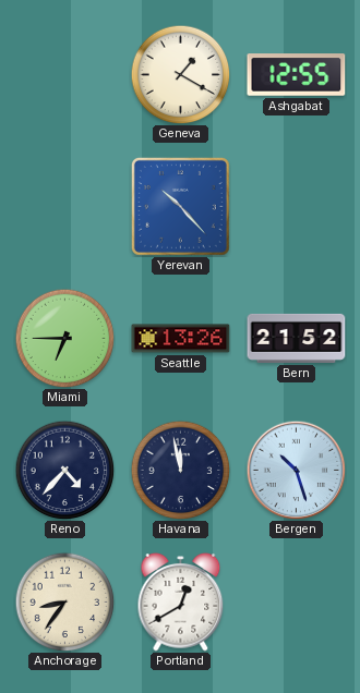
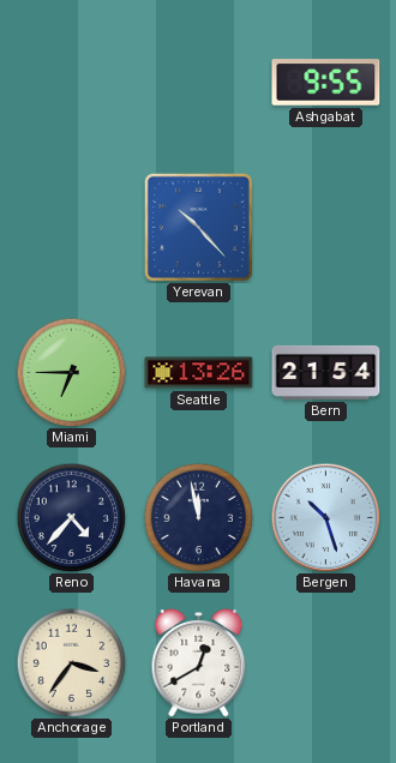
Geneva: 1:20 -> none
Ashgabat: 12:55 -> 9:55
Bern: 21:52 -> 21:54
Anchorage: 8:36 -> 3:36
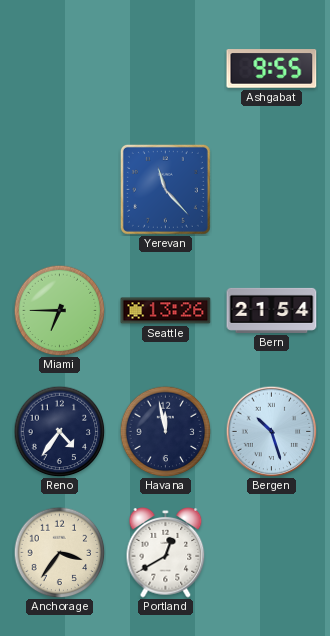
Yerevan: 10:23 -> 11:23
Reno: 4:37 -> 4:36
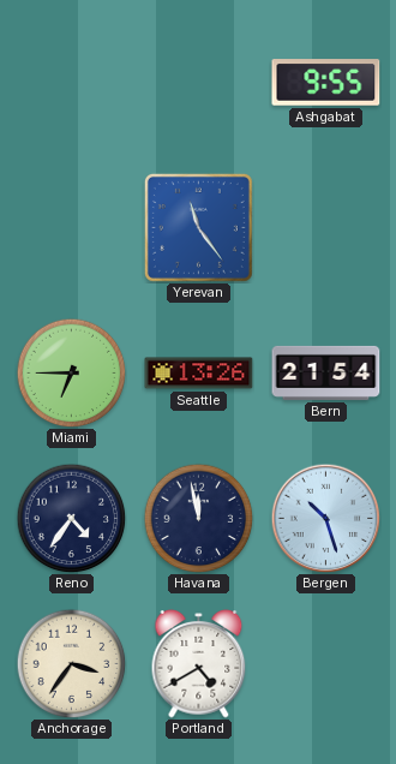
Yerevan: 11:23 -> 11:24
Portland: 12:40 -> 4:40
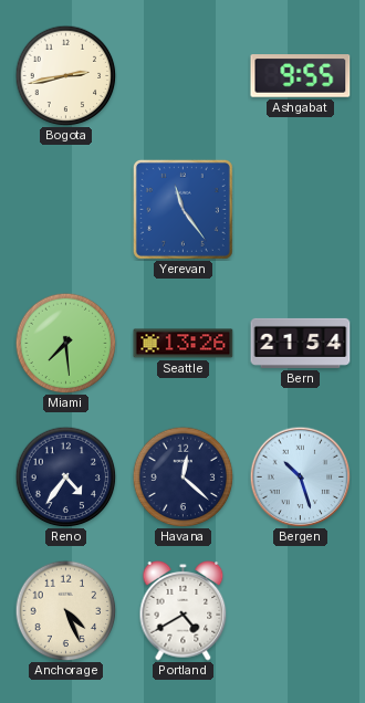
Bogota: none -> 2:43
Miami: 6:45 -> 7:29
Havana: 11:58 -> 12:22
Anchorage: 3:36 -> 4:26
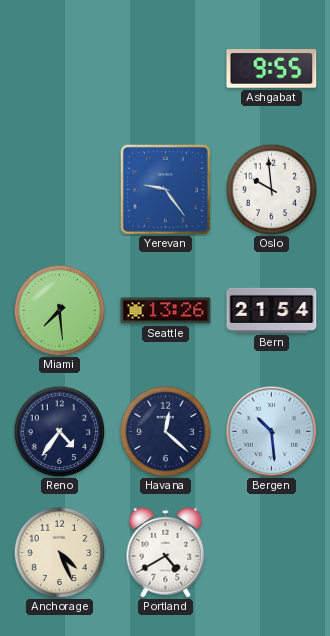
Bogota: 2:43 -> none
Yerevan: 11:24 -> 9:24
Oslo: none -> 9:59
Bergen: 10:27 -> 10:29
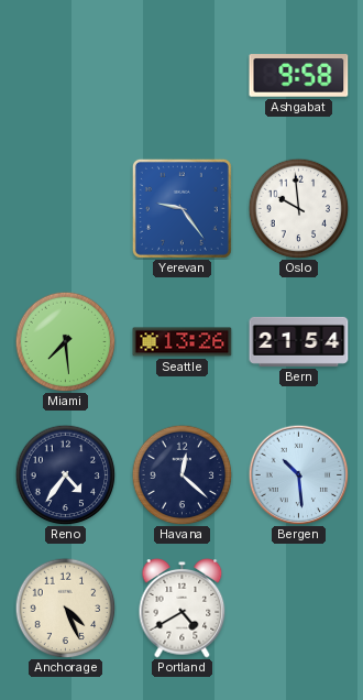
Ashgabat: 9:55 -> 9:58
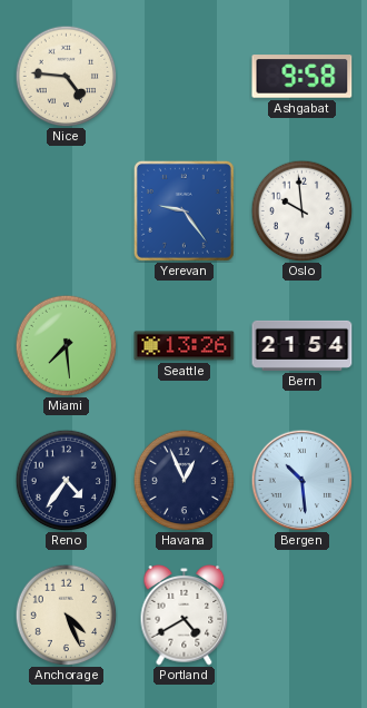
Nice: none -> 4:46
Havana: 12:22 -> 12:56
